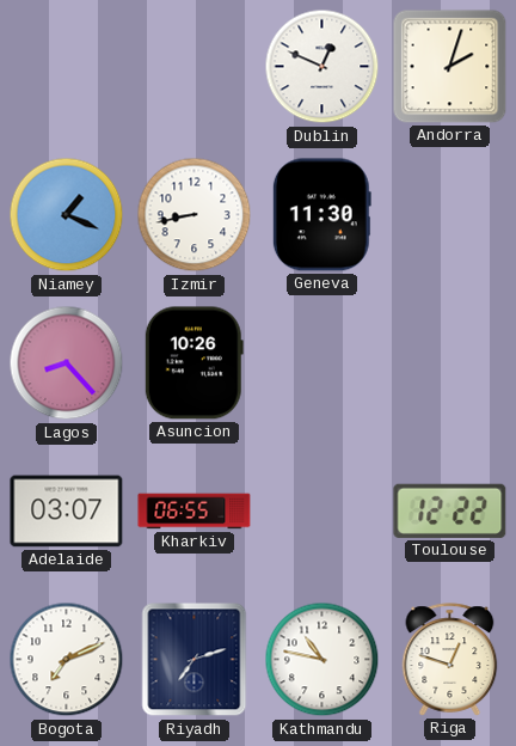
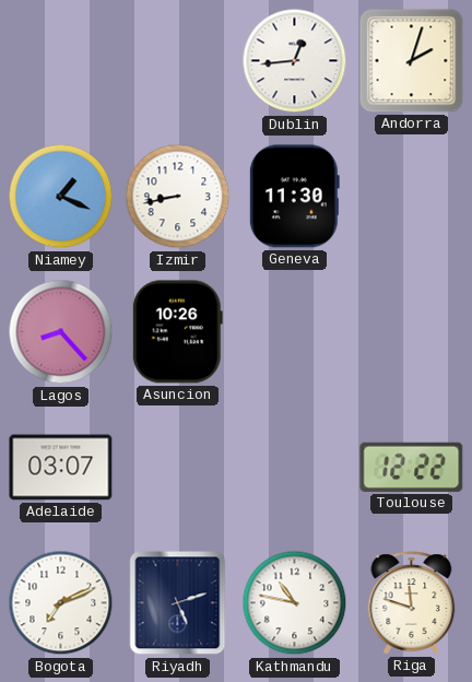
Dublin: 12:49 -> 12:44
Kharkiv: 06:55 -> none
Riyadh: 7:12 -> 5:12
Riga: 12:48 -> 11:48
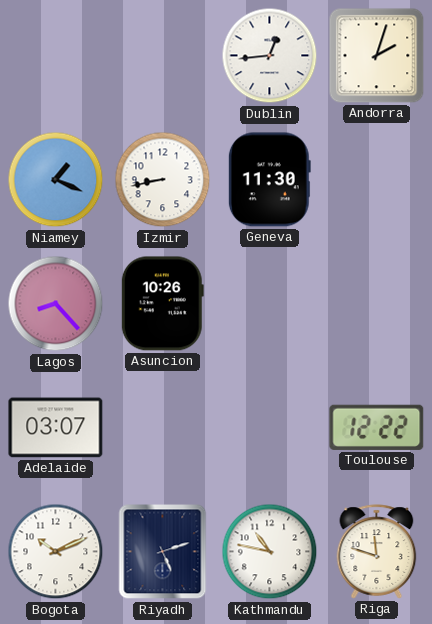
Bogota: 7:11 -> 10:11
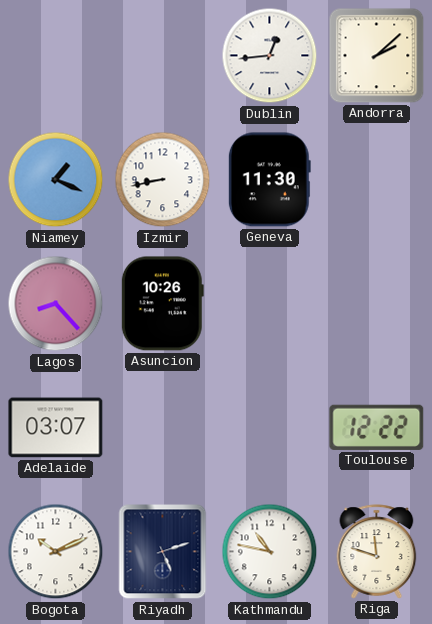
Andorra: 2:03 -> 2:08
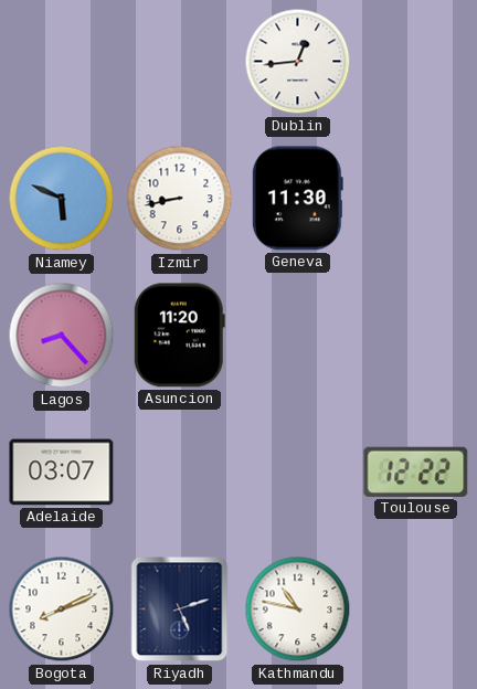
Andorra: 2:08 -> none
Niamey: 1:19 -> 5:49
Asuncion: 10:26 -> 11:20
Bogota: 10:11 -> 8:11
Riga: 11:48 -> none
